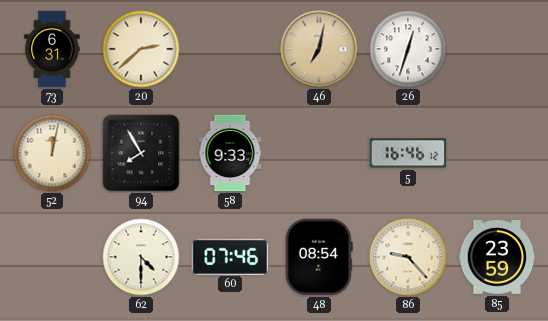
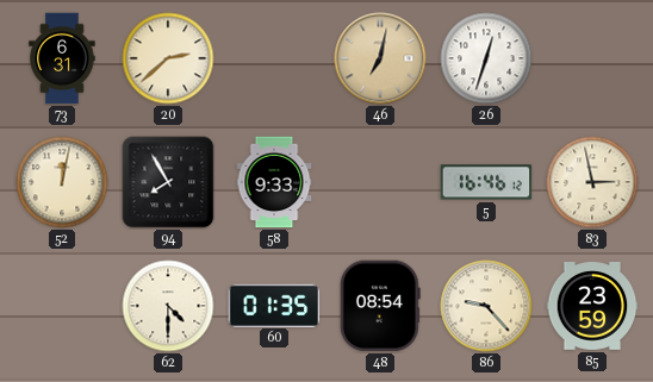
83: none -> 2:58
60: 07:46 -> 01:35
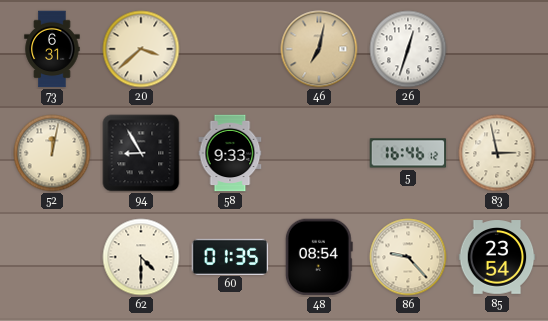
20: 2:38 -> 3:38
94: 7:55 -> 8:55
85: 23:59 -> 23:54
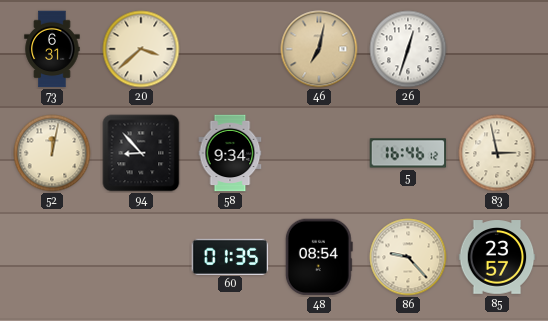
94: 8:55 -> 8:53
58: 9:33 -> 9:34
62: 4:30 -> none
85: 23:54 -> 23:57
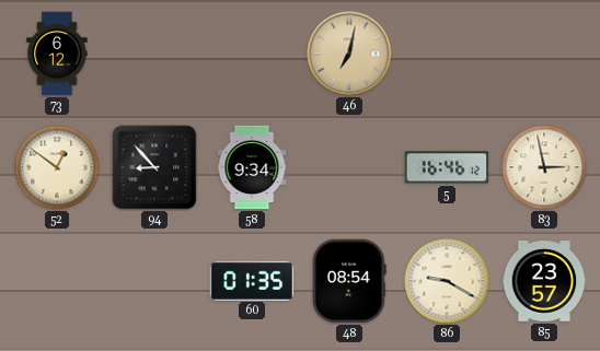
73: 6:31 -> 6:12
20: 3:38 -> none
26: 12:33 -> none
52: 12:02 -> 12:51
86: 9:23 -> 9:20
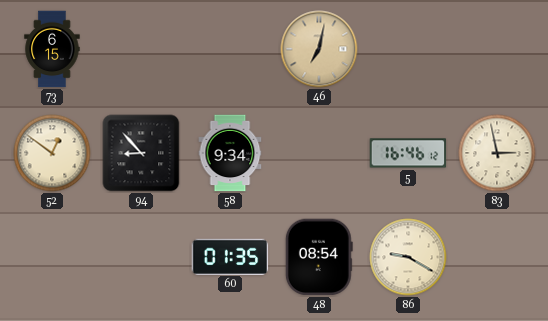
73: 6:12 -> 6:15
85: 23:57 -> none
